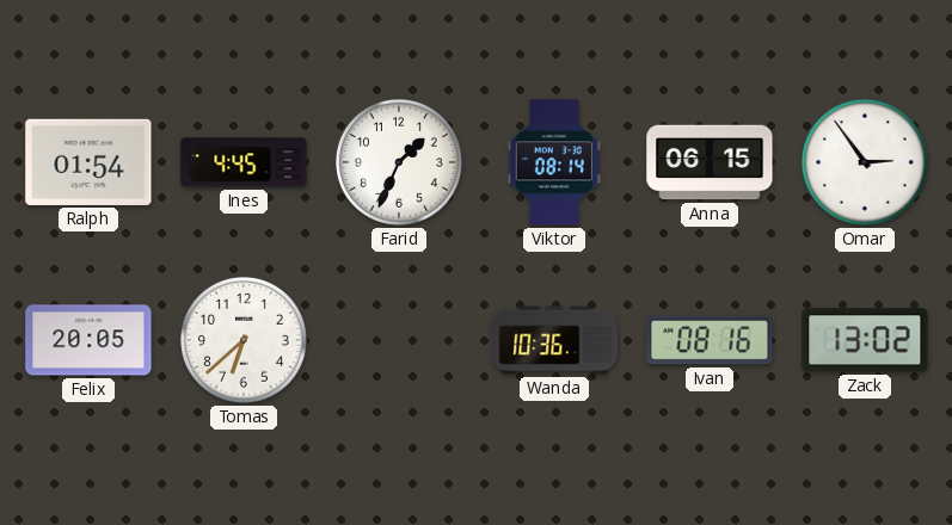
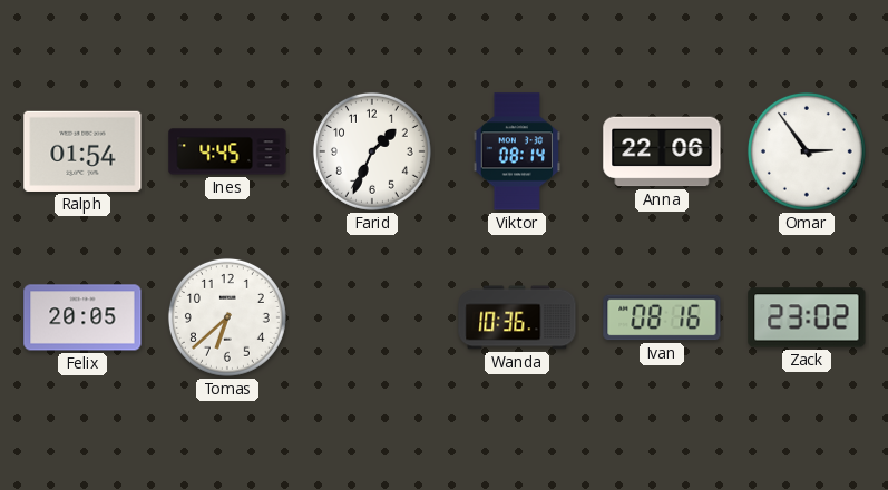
Anna: 06:15 -> 22:06
Zack: 13:02 -> 23:02
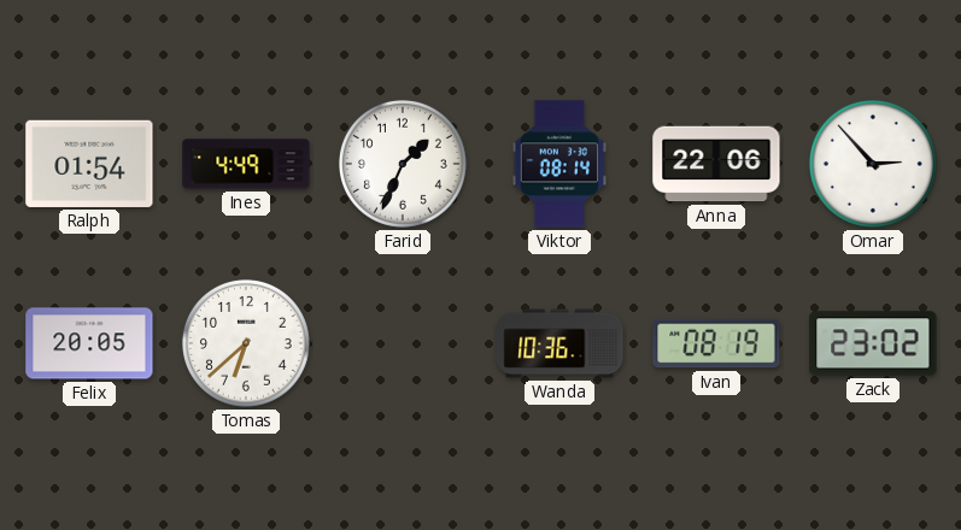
Ines: 4:45 -> 4:49
Omar: 2:54 -> 2:53
Ivan: 08:16 -> 08:19
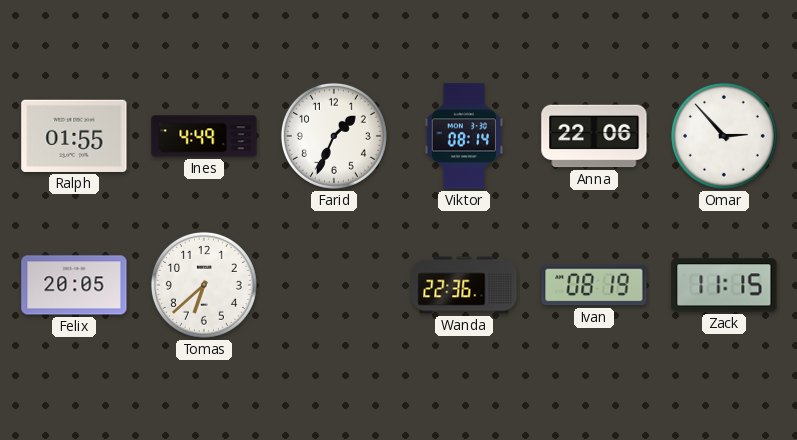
Ralph: 01:54 -> 01:55
Wanda: 10:36 -> 22:36
Zack: 23:02 -> 11:15
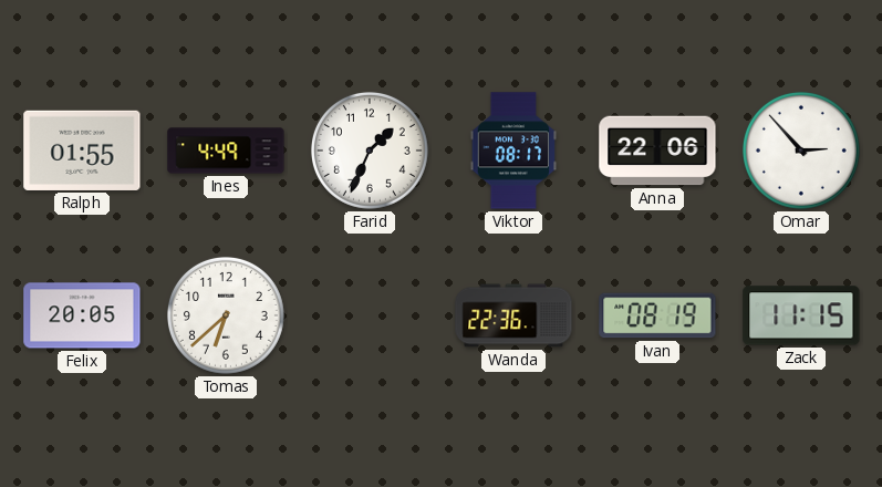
Viktor: 08:14 -> 08:17
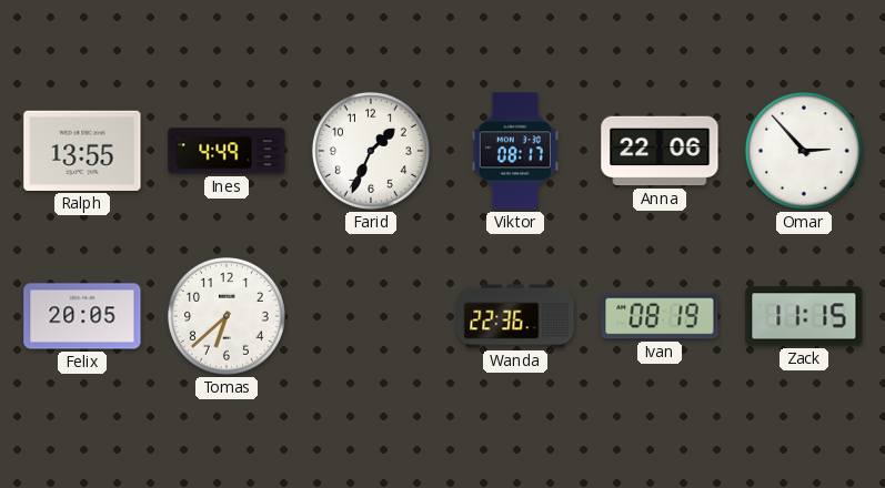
Ralph: 01:55 -> 13:55
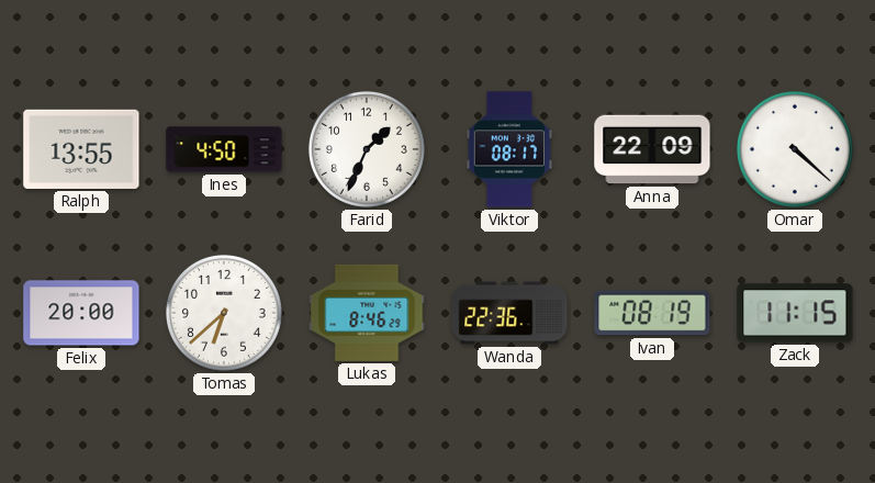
Ines: 4:49 -> 4:50
Anna: 22:06 -> 22:09
Omar: 2:53 -> 4:22
Felix: 20:05 -> 20:00
Lukas: none -> 8:46
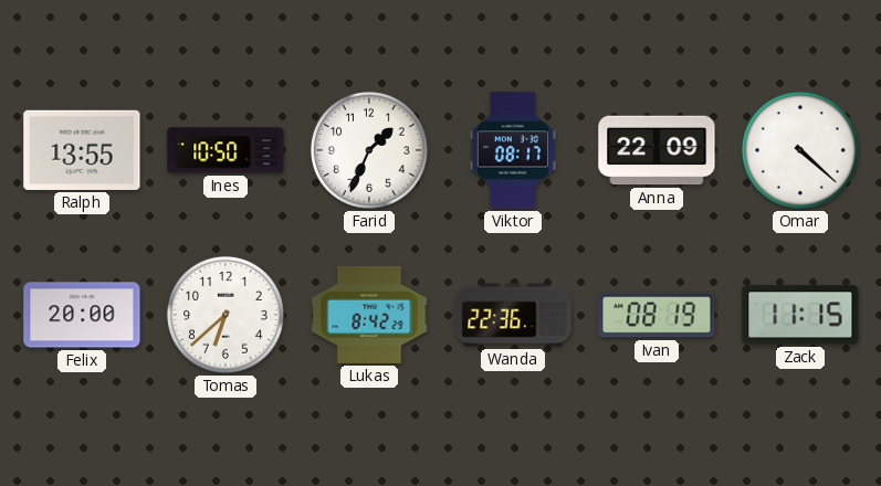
Ines: 4:50 -> 10:50
Lukas: 8:46 -> 8:42
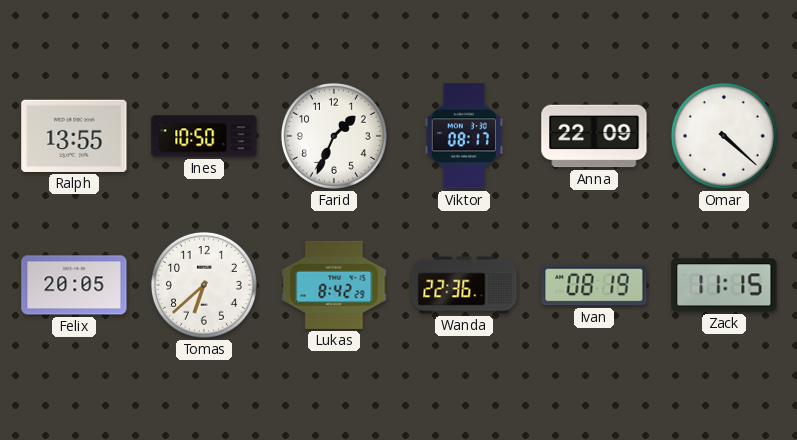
Felix: 20:00 -> 20:05
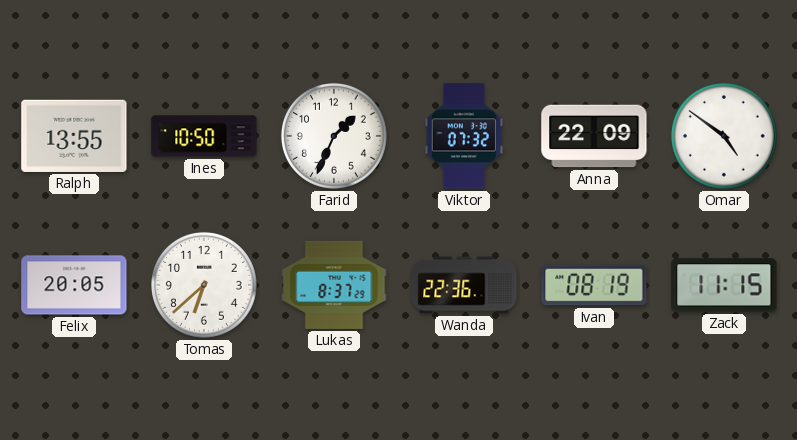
Viktor: 08:17 -> 07:32
Omar: 4:22 -> 4:51
Lukas: 8:42 -> 8:37
